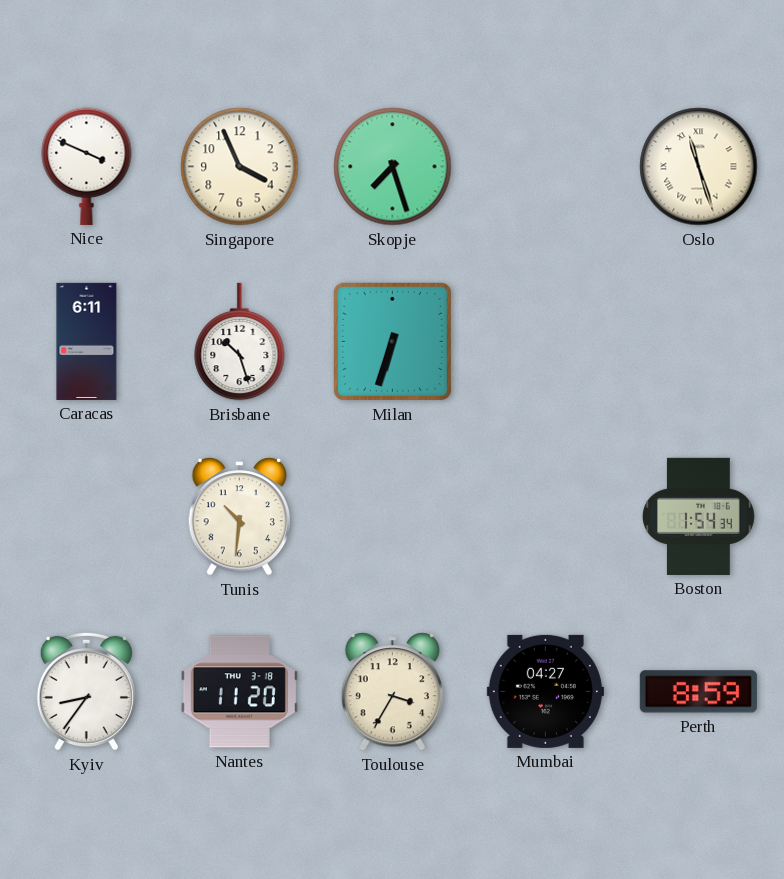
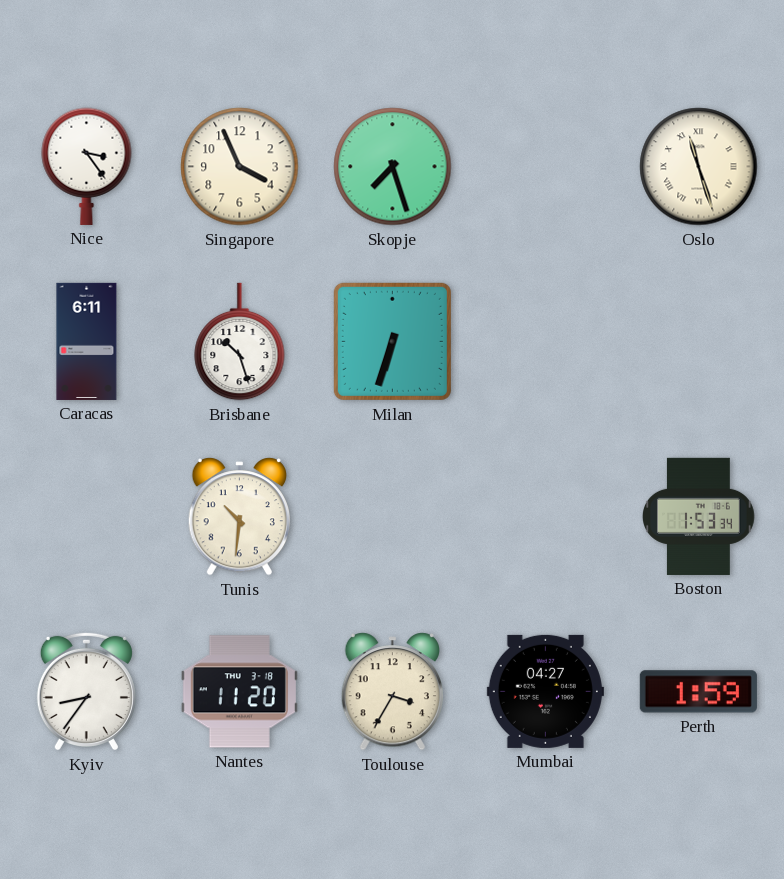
Nice: 3:49 -> 3:24
Boston: 1:54 -> 1:53
Perth: 8:59 -> 1:59
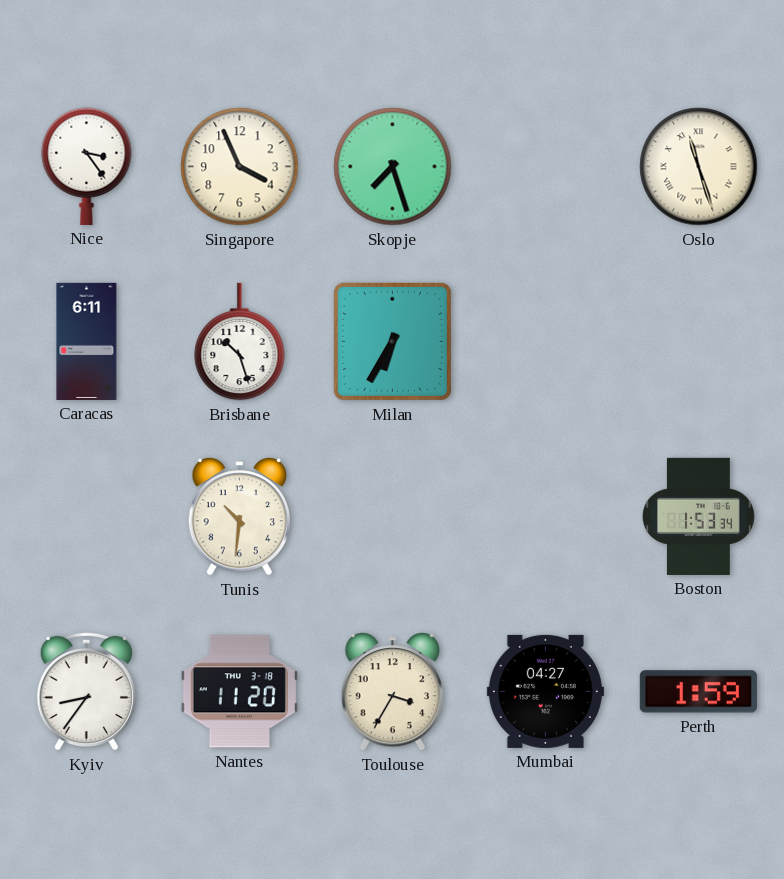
Milan: 6:33 -> 6:35
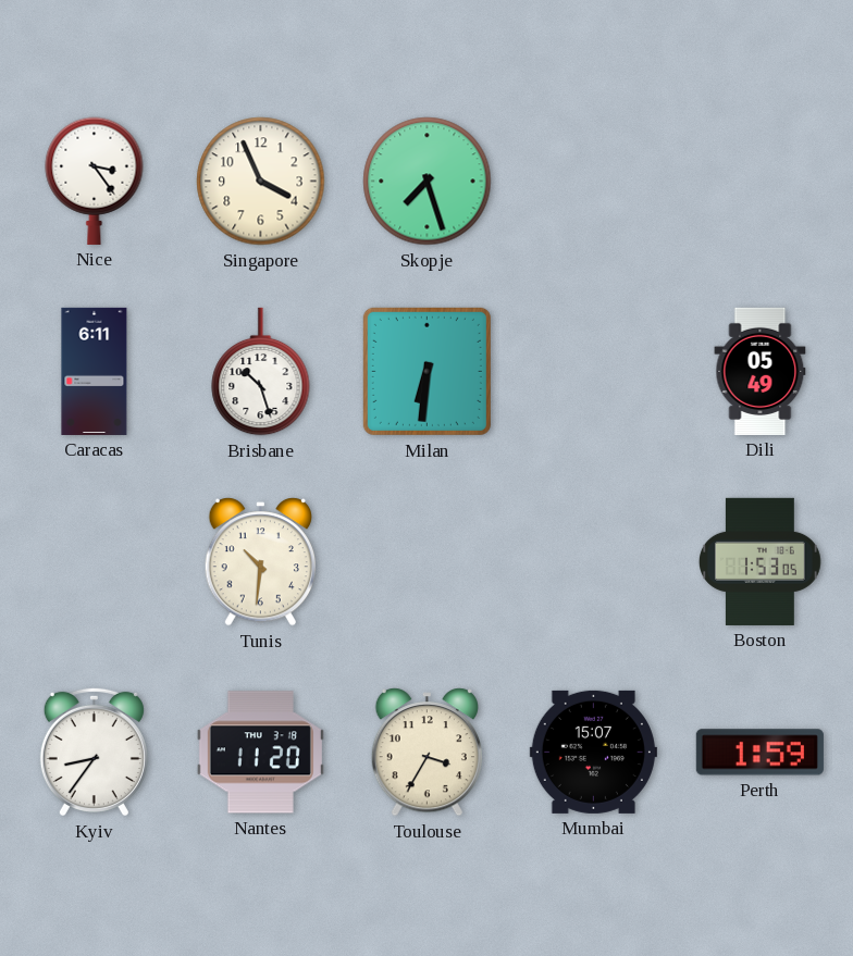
Oslo: 11:27 -> none
Milan: 6:35 -> 6:31
Dili: none -> 05:49
Boston: 1:53:34 -> 1:53:05
Mumbai: 04:27 -> 15:07
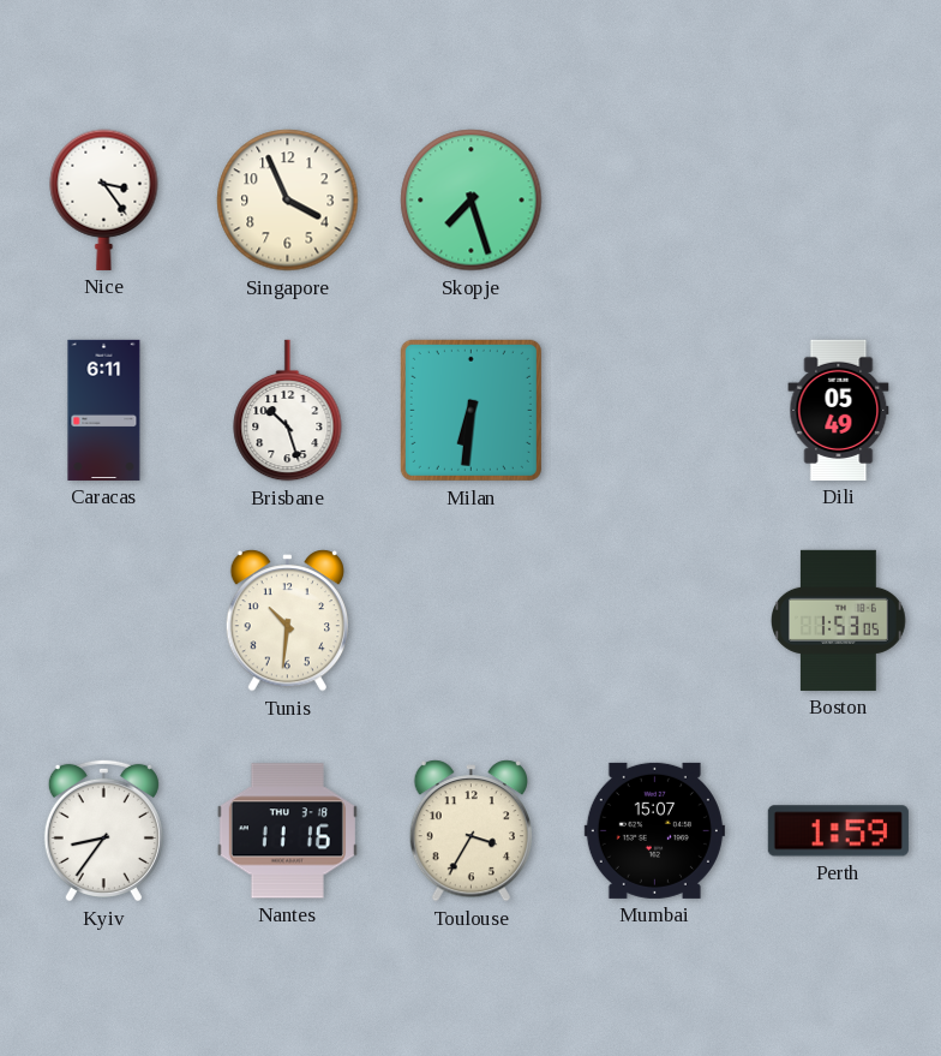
Nantes: 11:20 -> 11:16
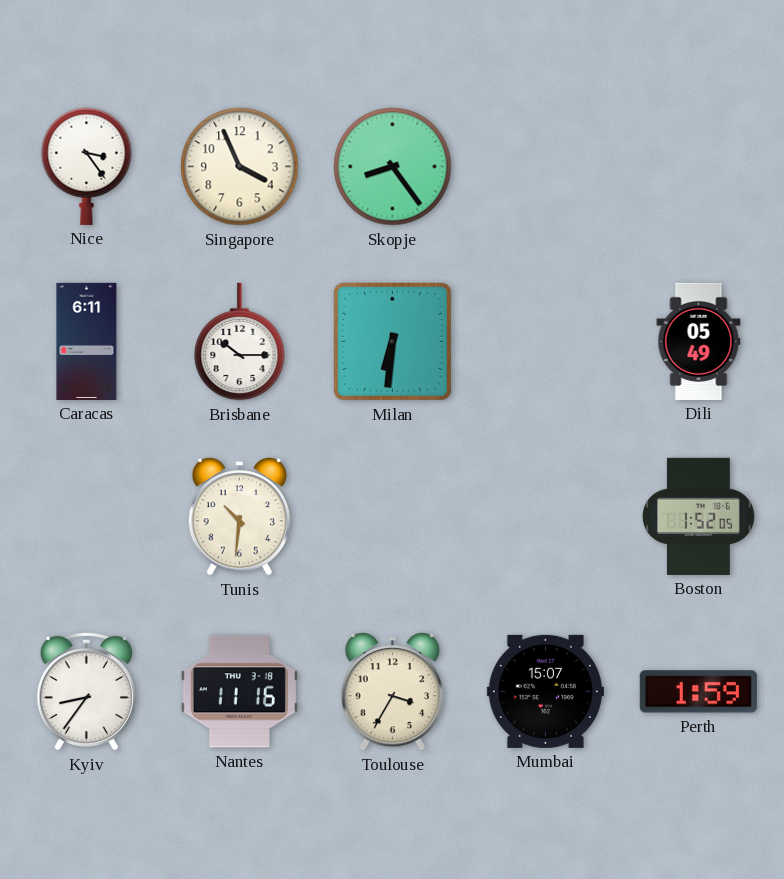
Skopje: 7:27 -> 8:24
Brisbane: 10:27 -> 10:15
Boston: 1:53 -> 1:52
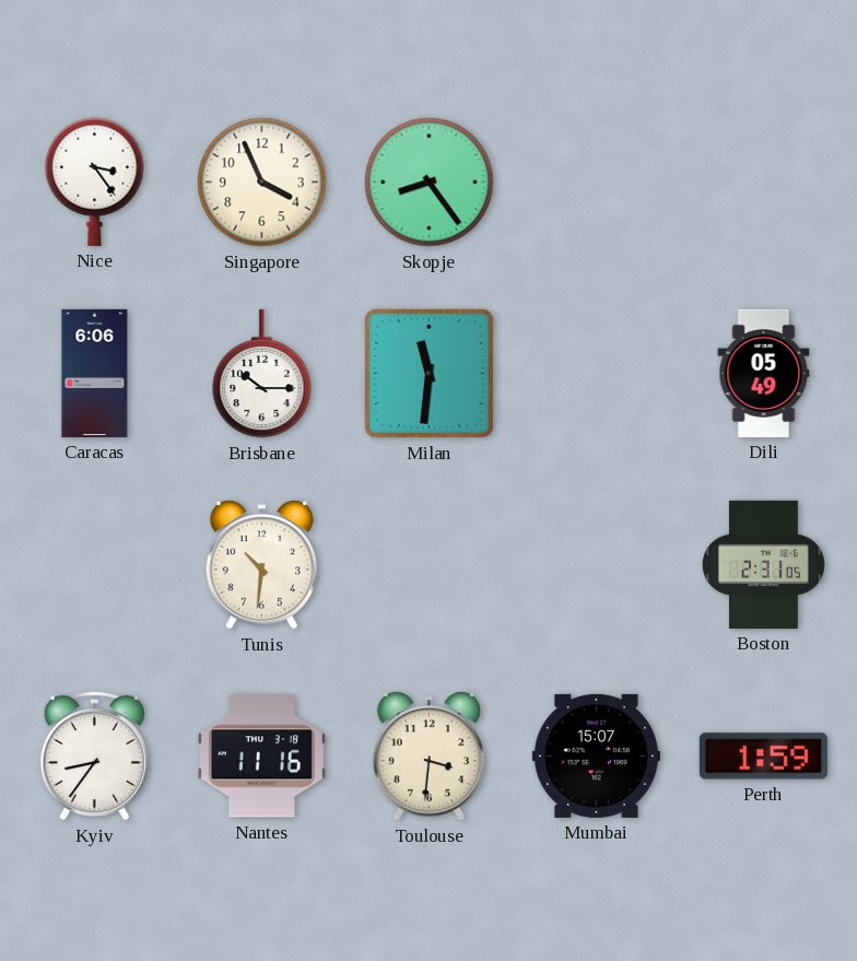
Caracas: 6:11 -> 6:06
Milan: 6:31 -> 11:31
Boston: 1:52 -> 2:31
Toulouse: 3:35 -> 3:31
